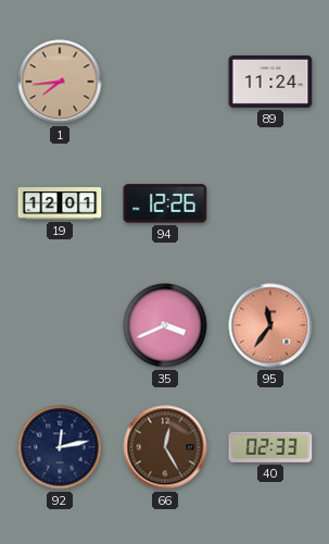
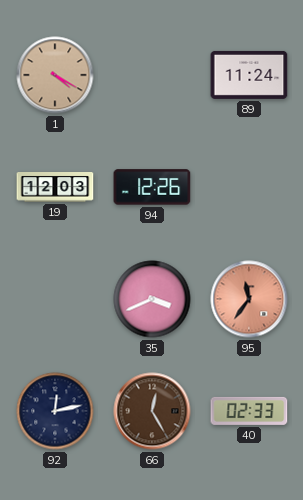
1: 7:44 -> 4:20
19: 12:01 -> 12:03
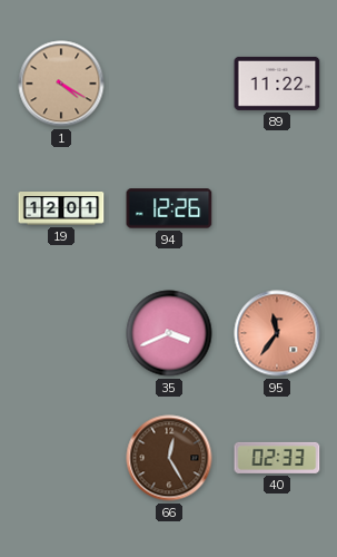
89: 11:24 -> 11:22
19: 12:03 -> 12:01
92: 12:13 -> none
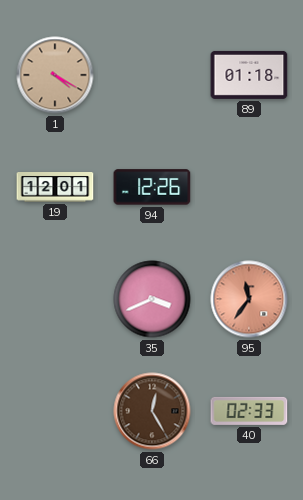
89: 11:22 -> 01:18
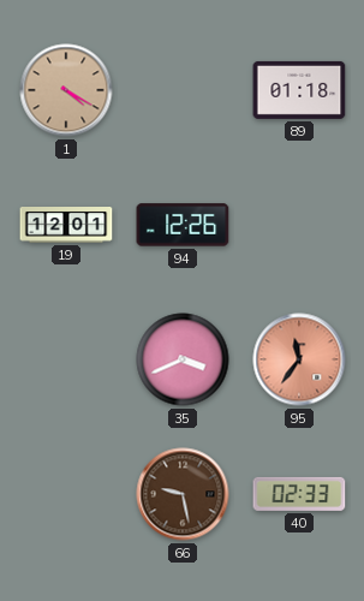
66: 12:25 -> 9:28
